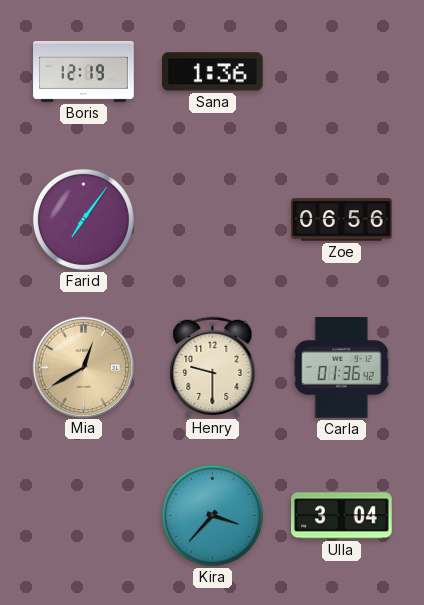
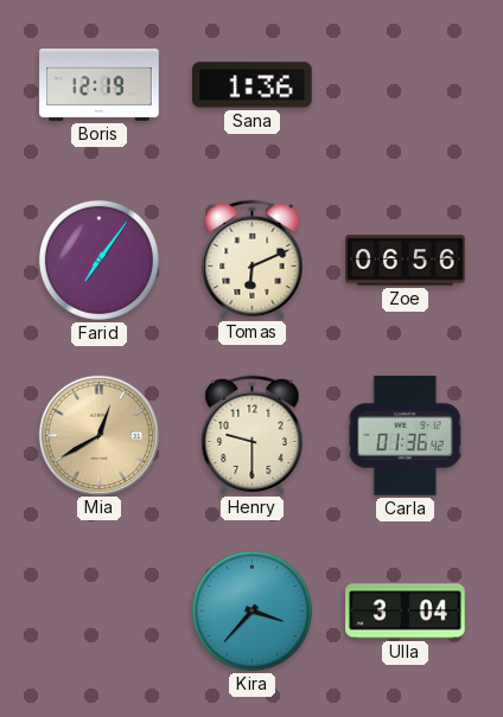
Tomas: none -> 6:11
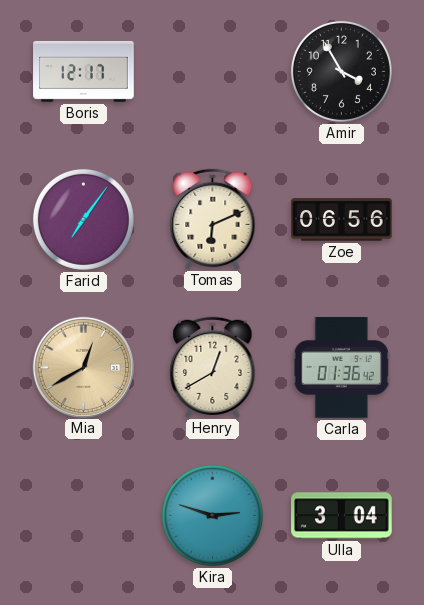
Boris: 12:19 -> 12:17
Sana: 1:36 -> none
Amir: none -> 3:55
Henry: 9:30 -> 12:40
Kira: 3:37 -> 2:48
